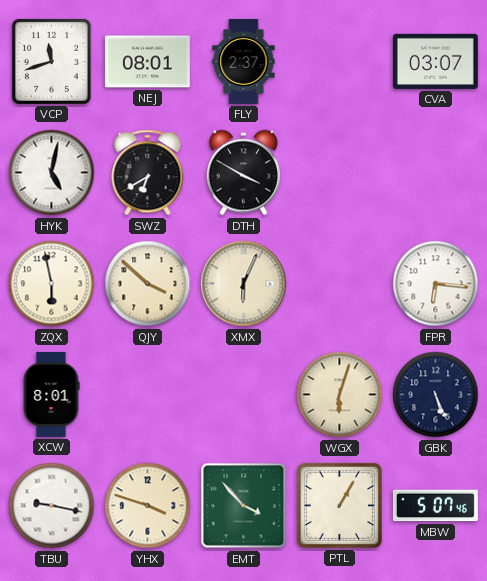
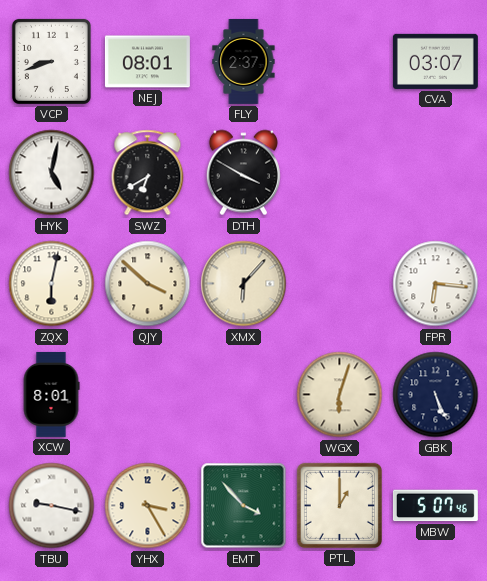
VCP: 11:42 -> 8:42
ZQX: 5:58 -> 6:02
XMX: 6:04 -> 6:07
YHX: 3:48 -> 3:25
PTL: 1:05 -> 1:00
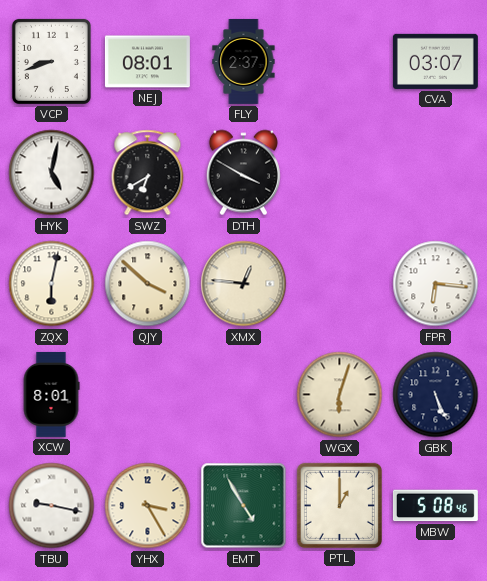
XMX: 6:07 -> 12:46
EMT: 3:53 -> 4:55
MBW: 5:07 -> 5:08
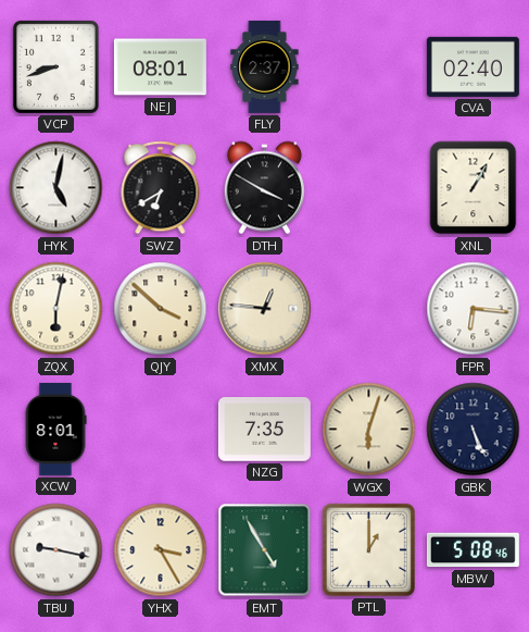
CVA: 03:07 -> 02:40
XNL: none -> 1:05
NZG: none -> 7:35
